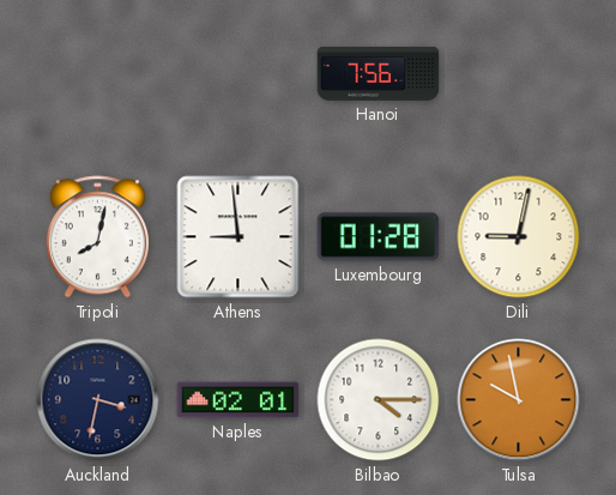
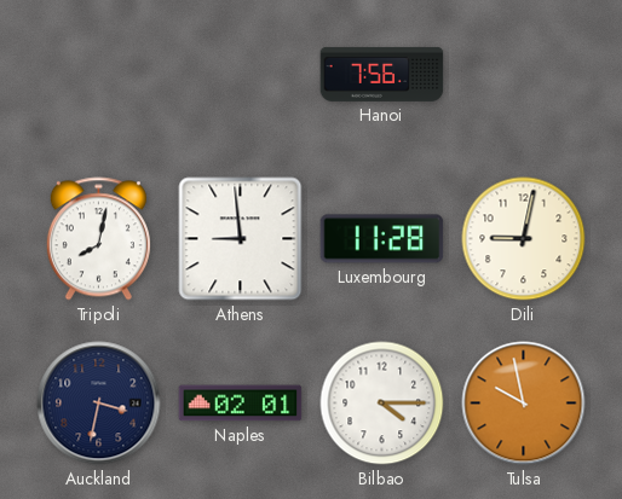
Luxembourg: 01:28 -> 11:28
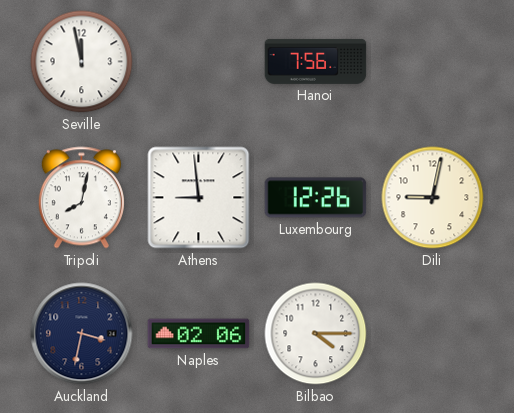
Seville: none -> 11:58
Luxembourg: 11:28 -> 12:26
Naples: 02:01 -> 02:06
Tulsa: 9:58 -> none
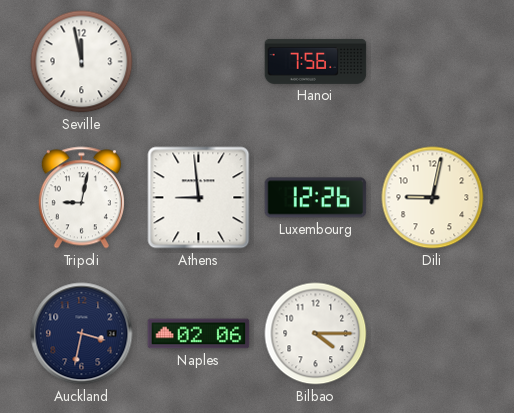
Tripoli: 8:02 -> 9:02
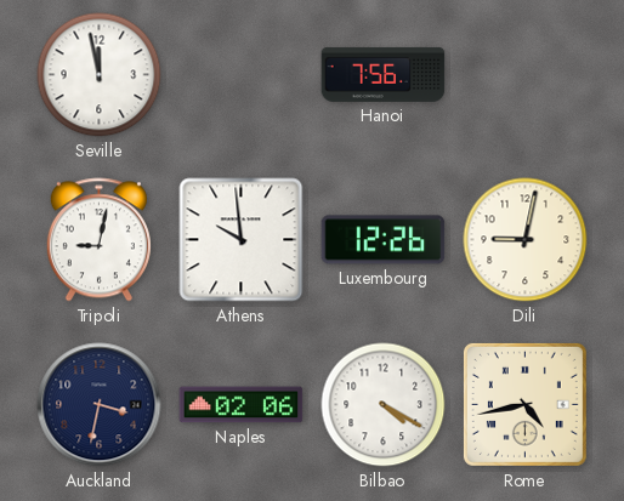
Athens: 8:59 -> 9:59
Bilbao: 4:15 -> 4:20
Rome: none -> 4:43
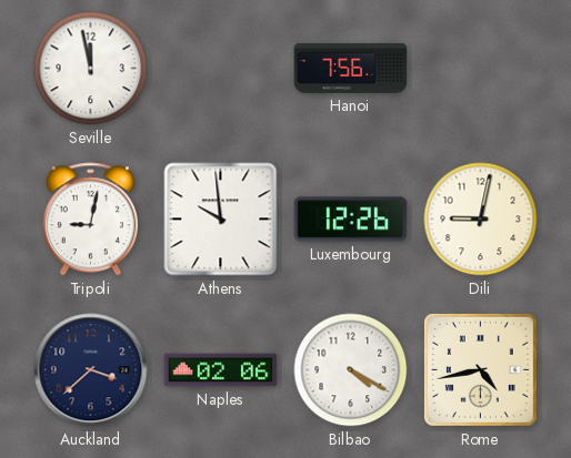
Auckland: 3:32 -> 3:38
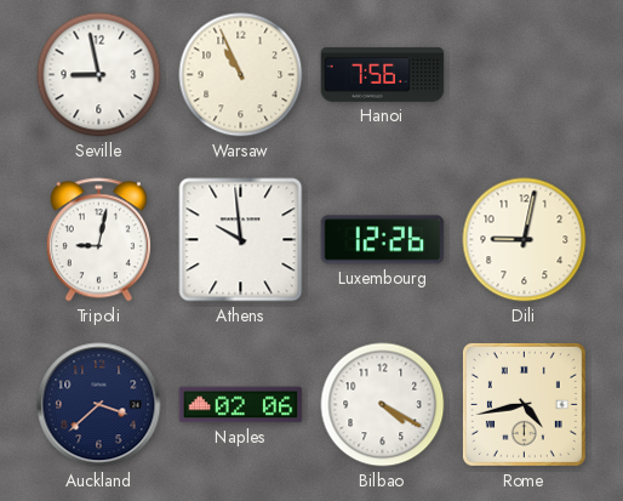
Seville: 11:58 -> 8:58
Warsaw: none -> 10:56
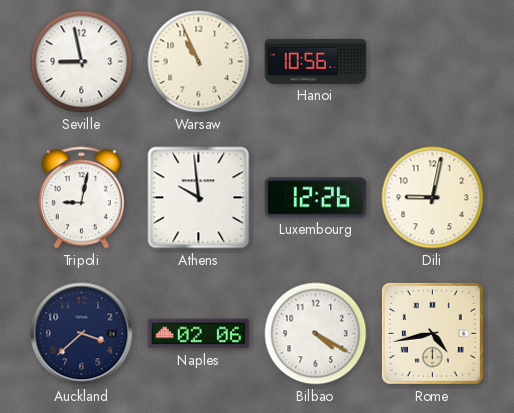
Hanoi: 7:56 -> 10:56
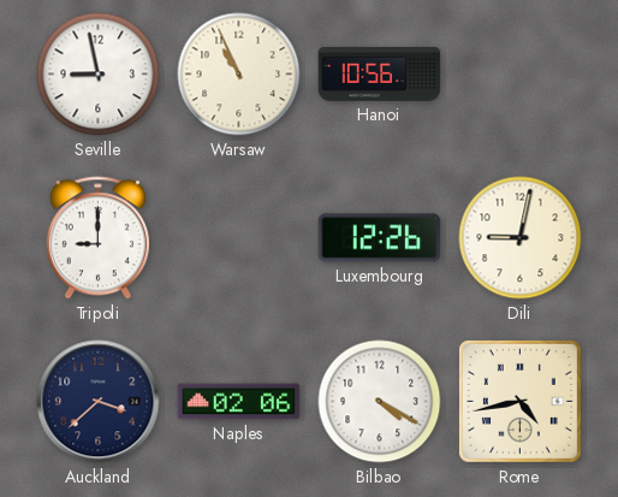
Tripoli: 9:02 -> 9:00
Athens: 9:59 -> none
